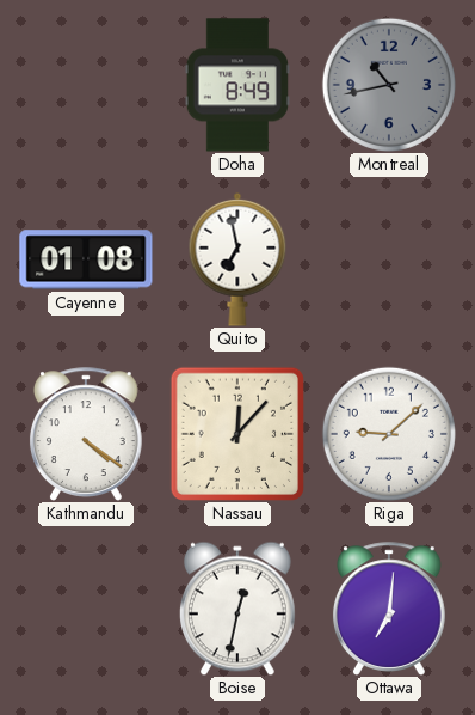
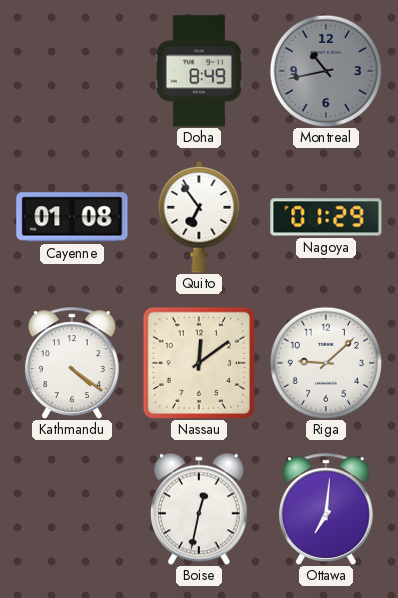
Quito: 6:58 -> 6:54
Nagoya: none -> 01:29
Nassau: 12:07 -> 12:09
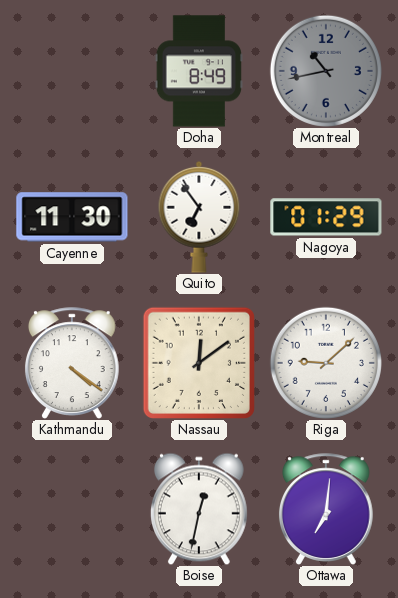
Cayenne: 01:08 -> 11:30
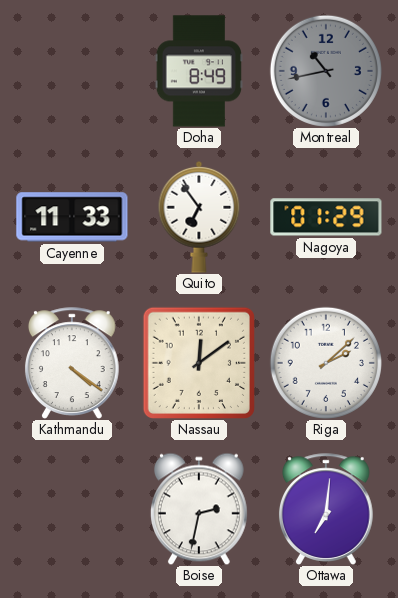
Cayenne: 11:30 -> 11:33
Riga: 9:08 -> 2:08
Boise: 12:32 -> 2:32
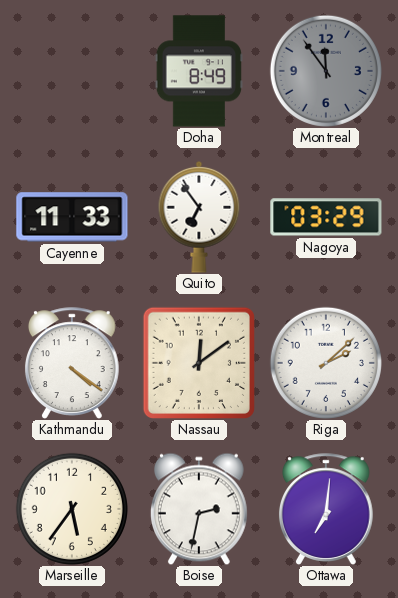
Montreal: 10:43 -> 11:54
Nagoya: 01:29 -> 03:29
Marseille: none -> 5:36
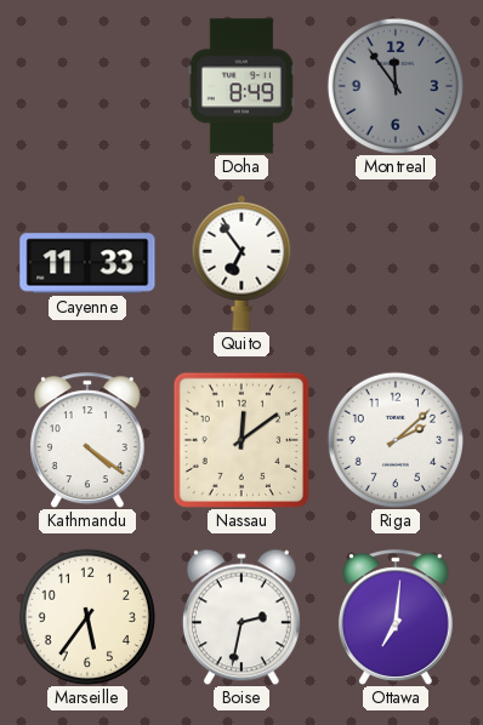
Nagoya: 03:29 -> none
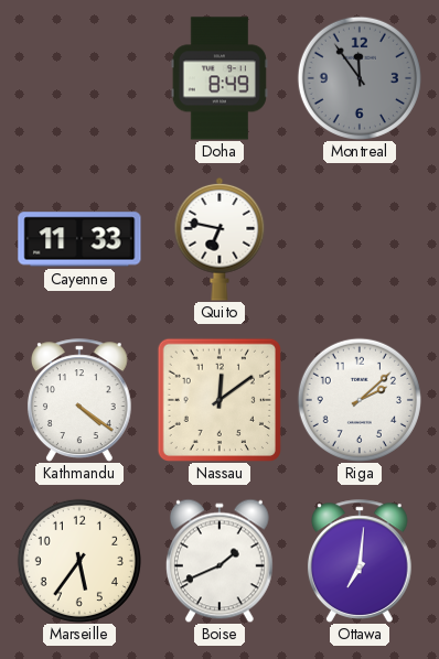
Quito: 6:54 -> 6:47
Boise: 2:32 -> 1:41
